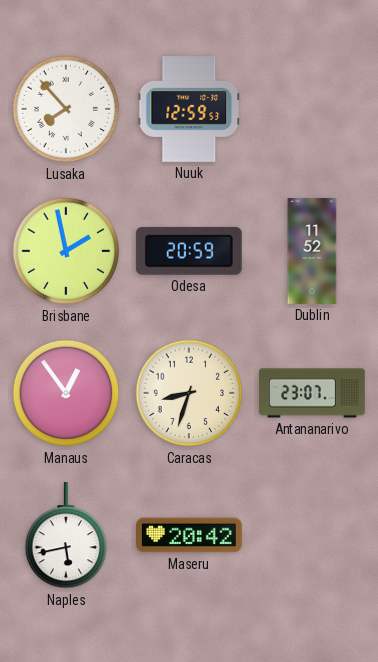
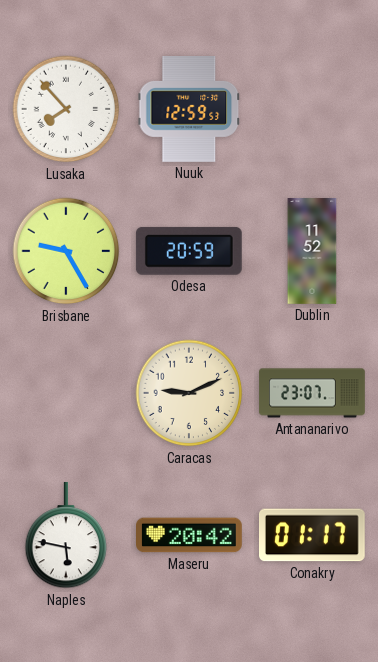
Brisbane: 1:58 -> 9:25
Manaus: 12:54 -> none
Caracas: 8:33 -> 9:11
Naples: 5:43 -> 5:47
Conakry: none -> 01:17
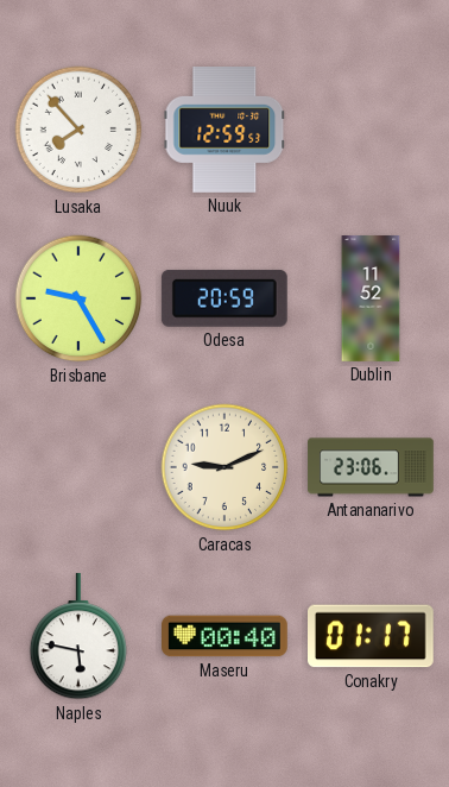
Antananarivo: 23:07 -> 23:06
Maseru: 20:42 -> 00:40
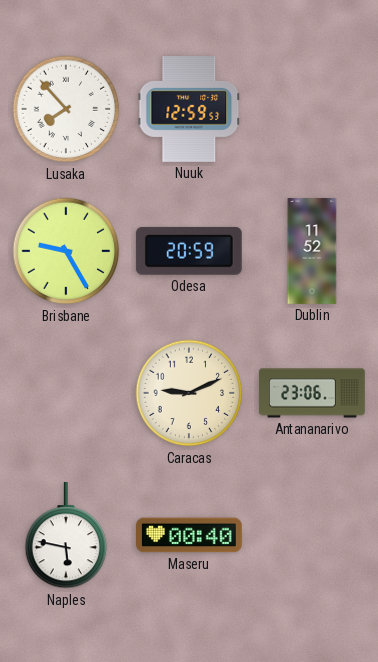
Conakry: 01:17 -> none
